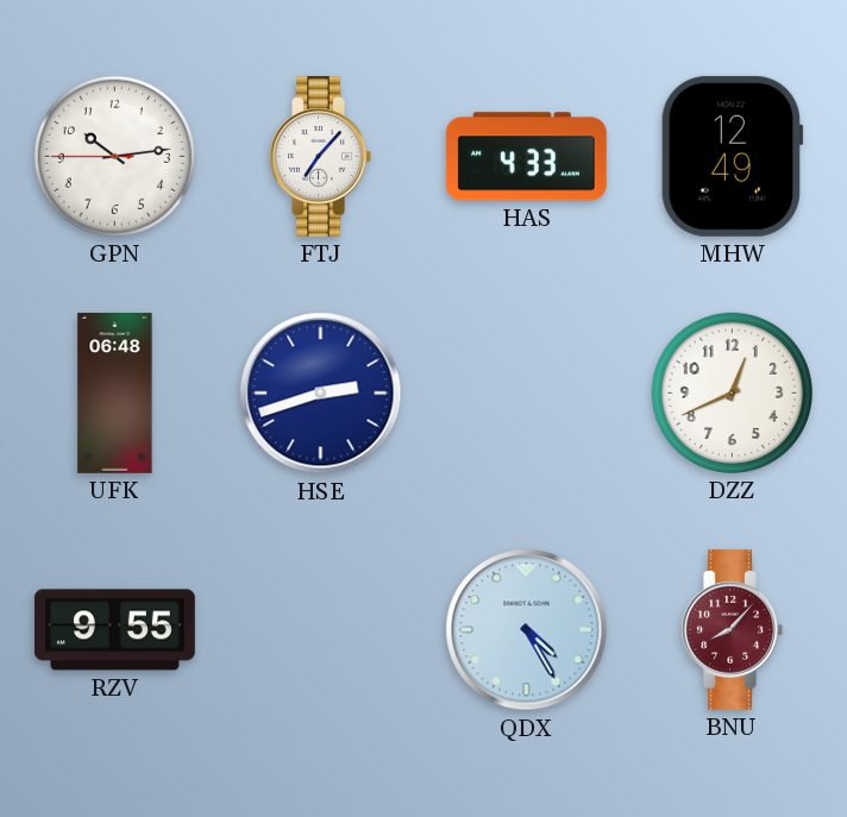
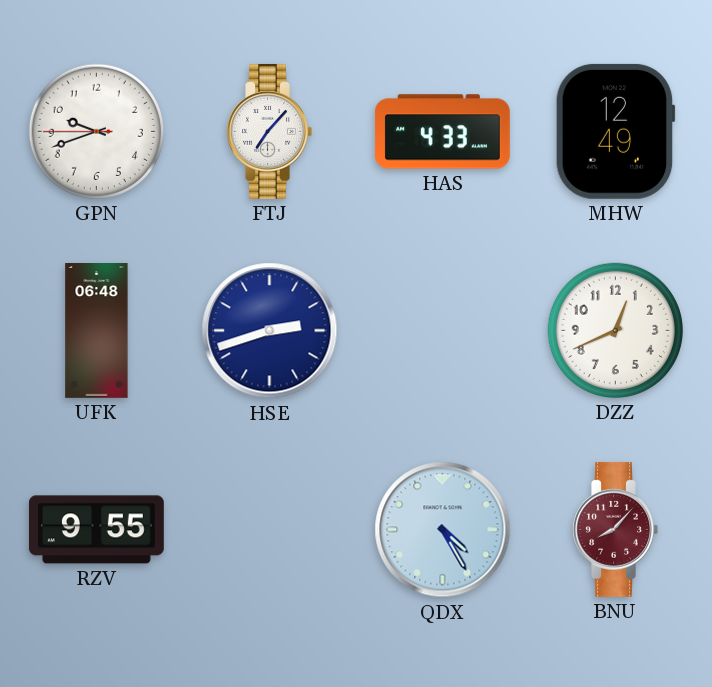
GPN: 10:13 -> 9:41
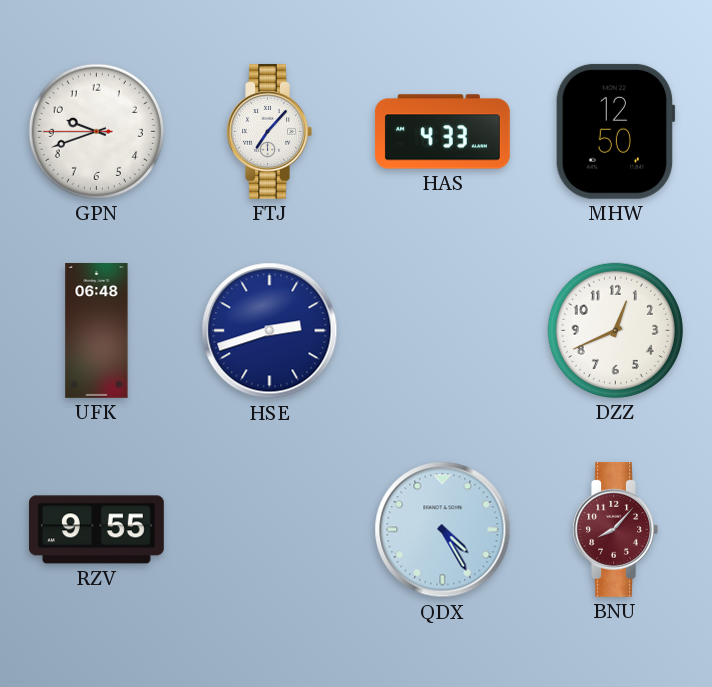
MHW: 12:49 -> 12:50
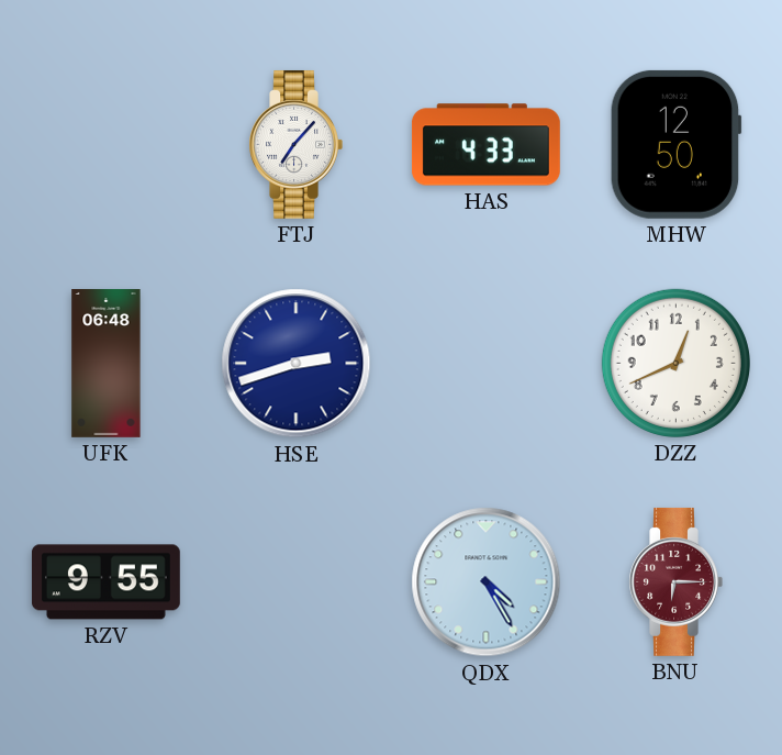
GPN: 9:41 -> none
BNU: 8:07 -> 6:15
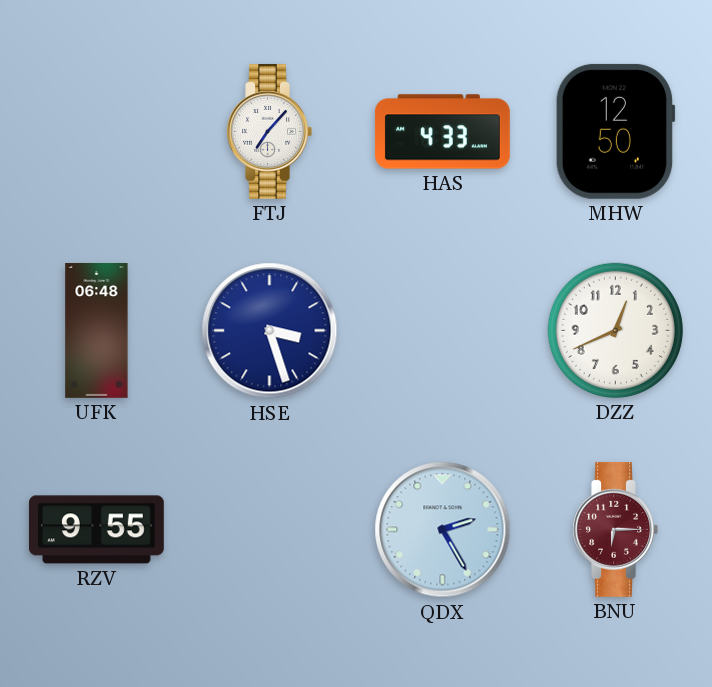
HSE: 2:42 -> 3:27
QDX: 4:25 -> 2:25
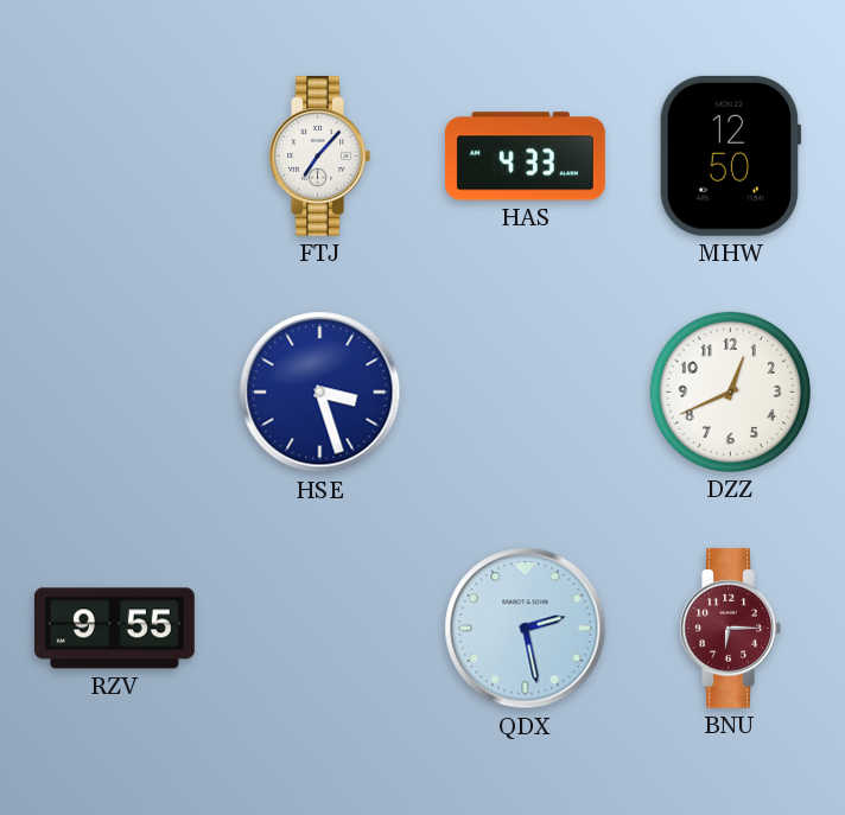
UFK: 06:48 -> none
QDX: 2:25 -> 2:28
